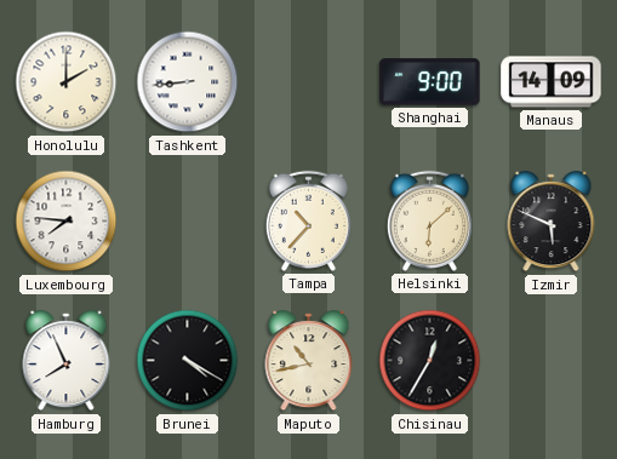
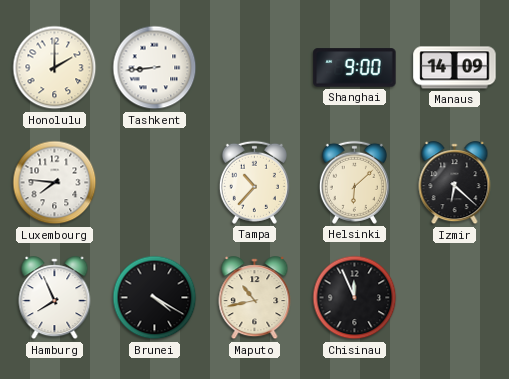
Izmir: 5:49 -> 6:22
Chisinau: 12:35 -> 11:56
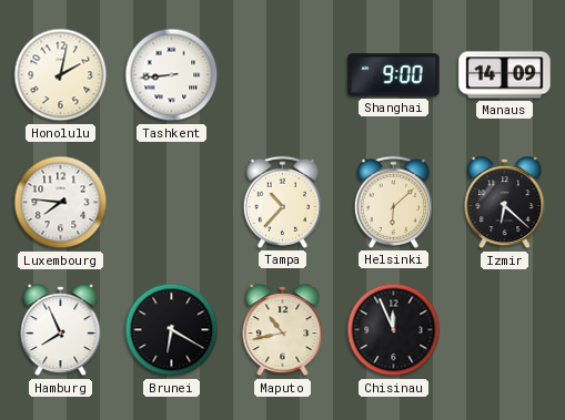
Honolulu: 2:00 -> 2:02
Brunei: 4:20 -> 6:20
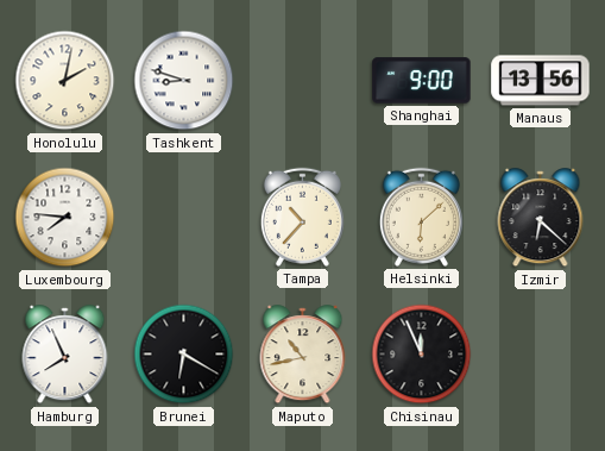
Tashkent: 8:44 -> 8:48
Manaus: 14:09 -> 13:56
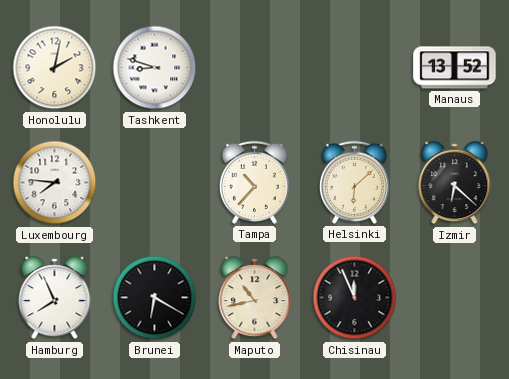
Shanghai: 9:00 -> none
Manaus: 13:56 -> 13:52
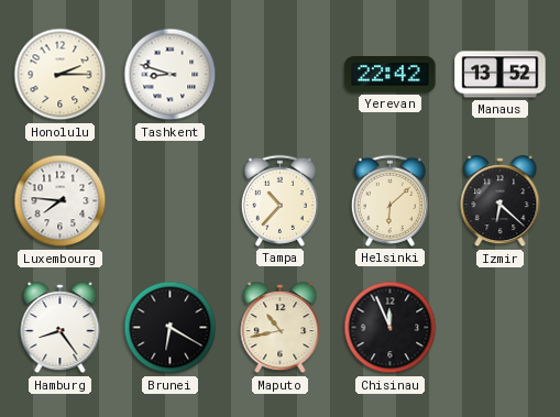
Honolulu: 2:02 -> 2:15
Yerevan: none -> 22:42
Hamburg: 7:56 -> 8:24
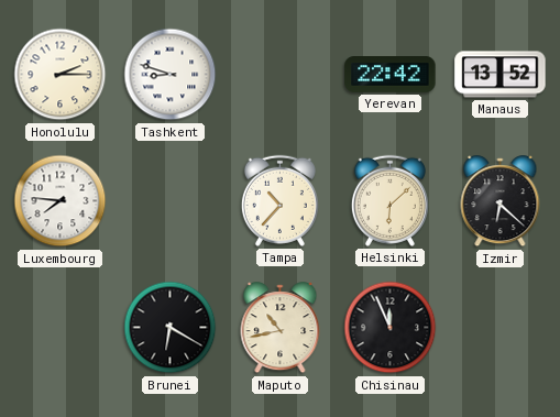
Hamburg: 8:24 -> none
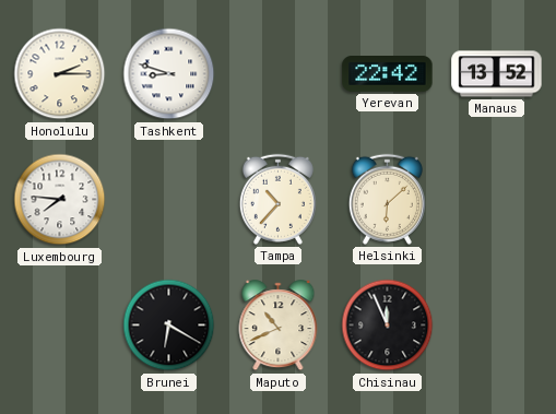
Izmir: 6:22 -> none
Maputo: 10:43 -> 10:41
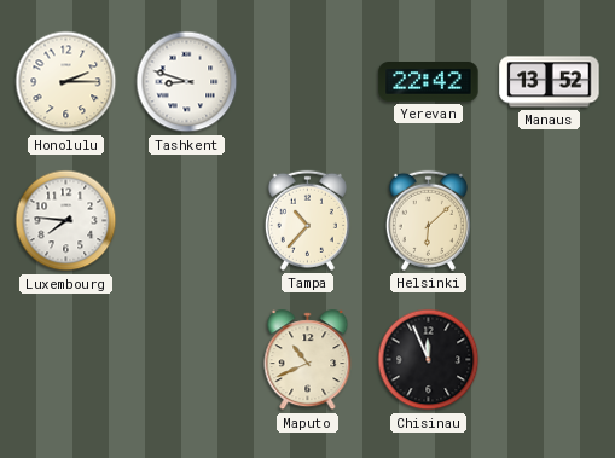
Brunei: 6:20 -> none
